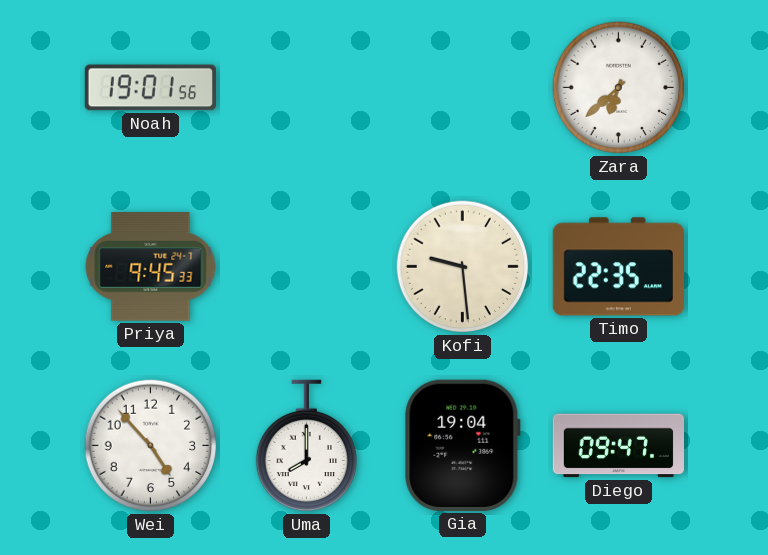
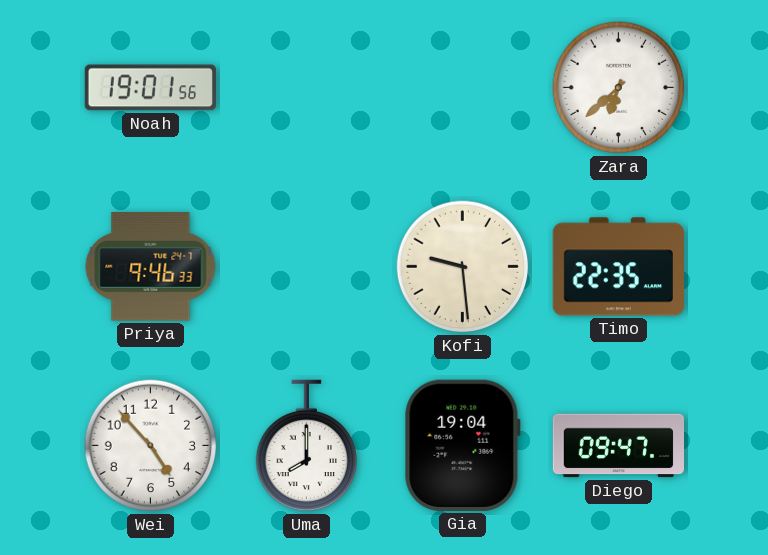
Priya: 9:45 -> 9:46
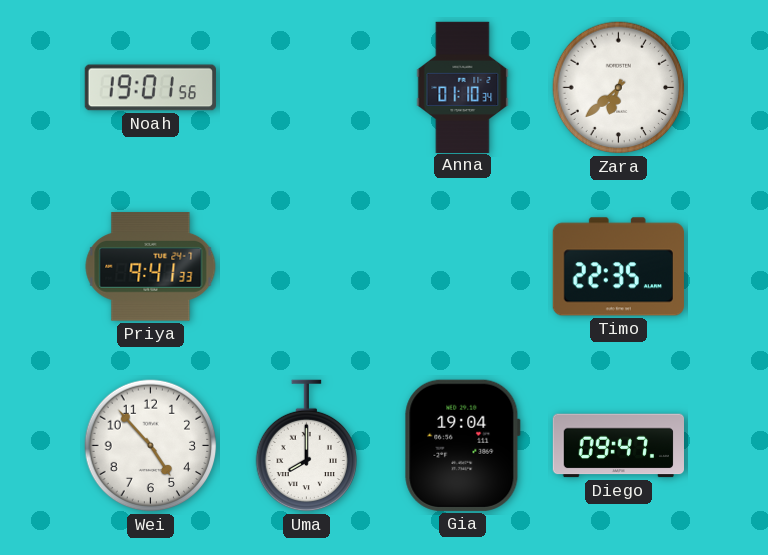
Anna: none -> 01:10
Priya: 9:46 -> 9:41
Kofi: 9:29 -> none
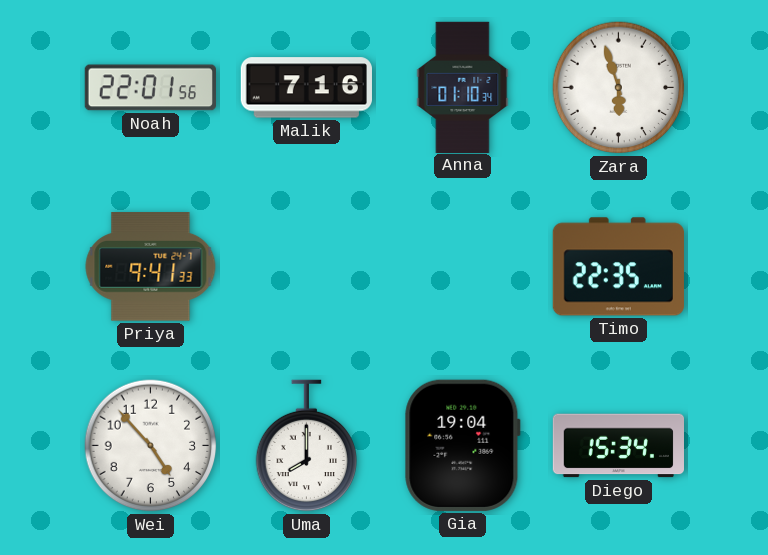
Noah: 19:01 -> 22:01
Malik: none -> 7:16
Zara: 6:38 -> 5:57
Diego: 09:47 -> 15:34
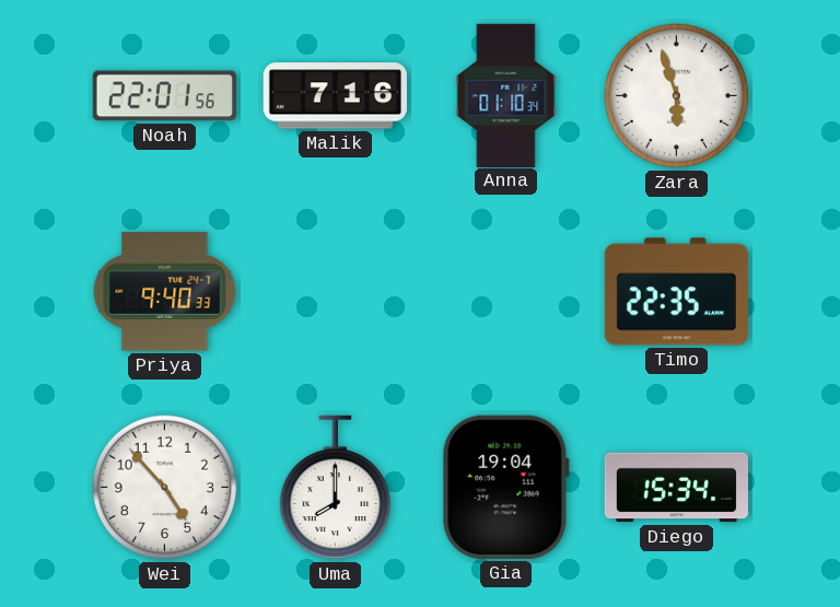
Priya: 9:41 -> 9:40
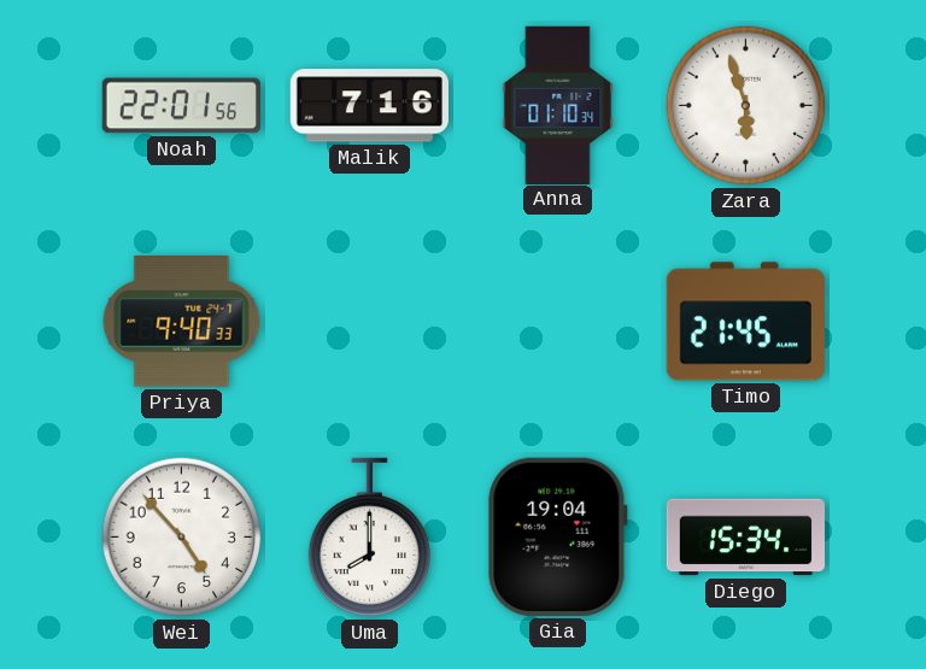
Timo: 22:35 -> 21:45
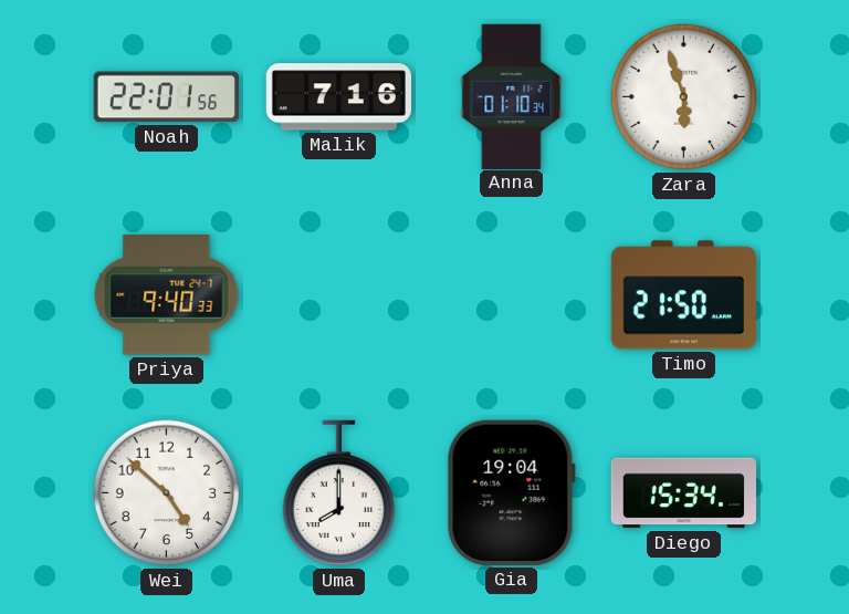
Timo: 21:45 -> 21:50
Wei: 4:53 -> 4:52
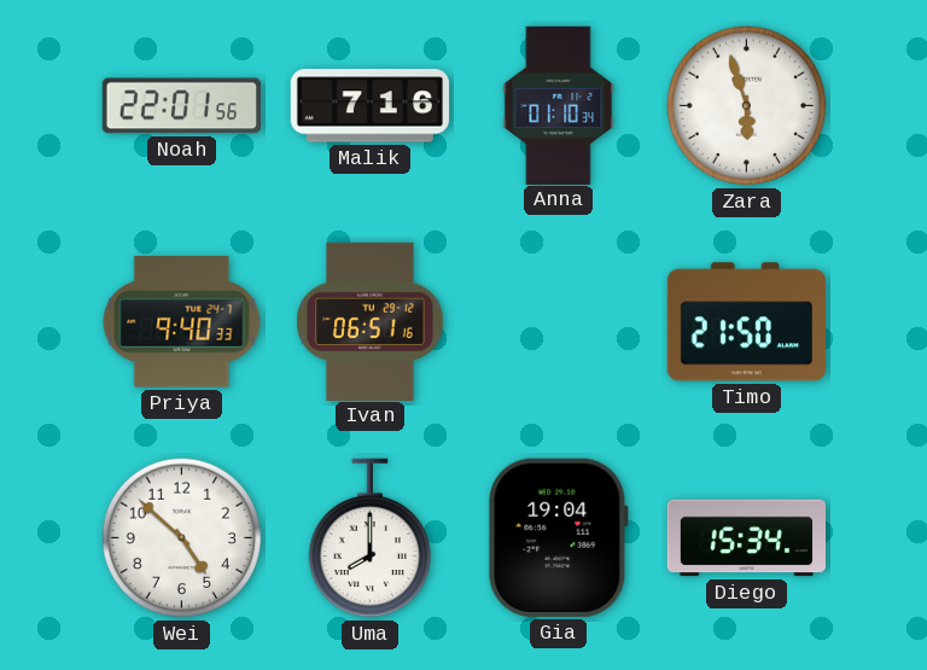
Ivan: none -> 06:51
